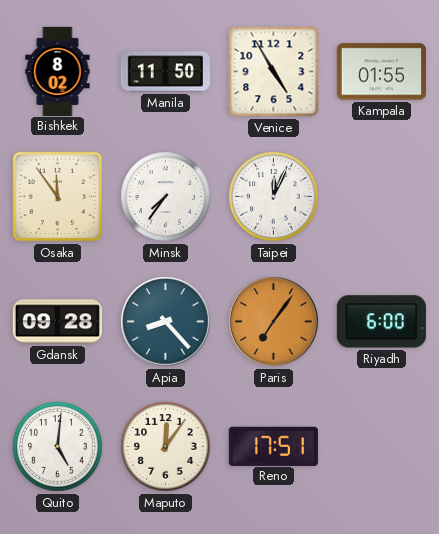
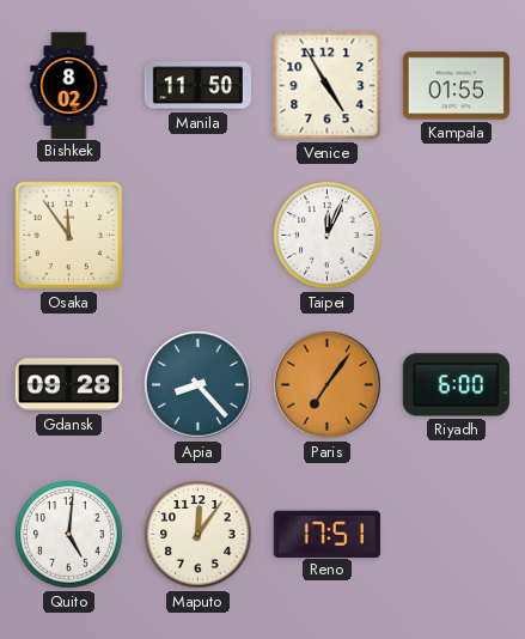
Minsk: 7:36 -> none
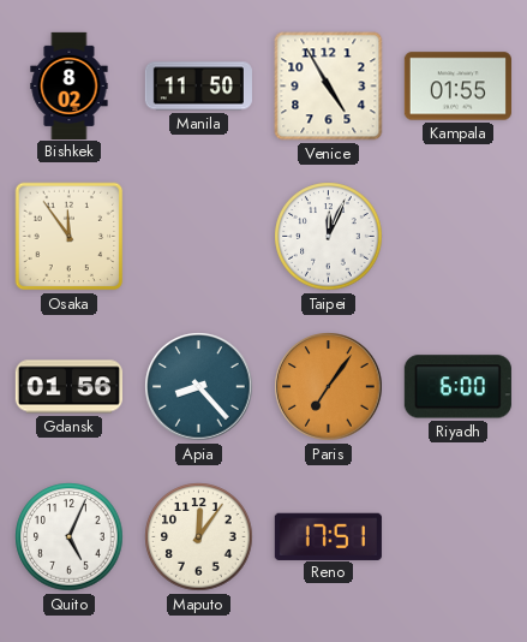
Gdansk: 09:28 -> 01:56
Quito: 5:01 -> 5:04
